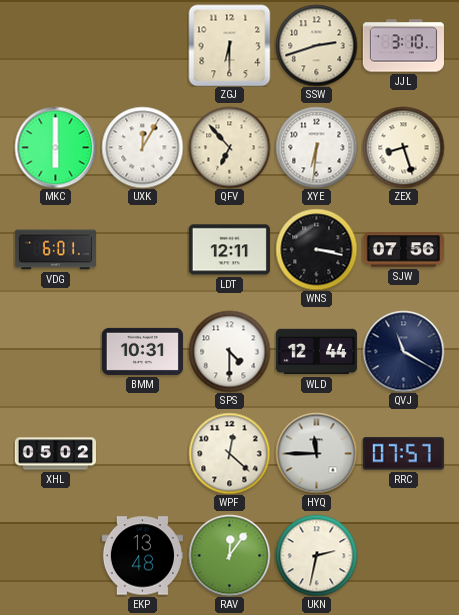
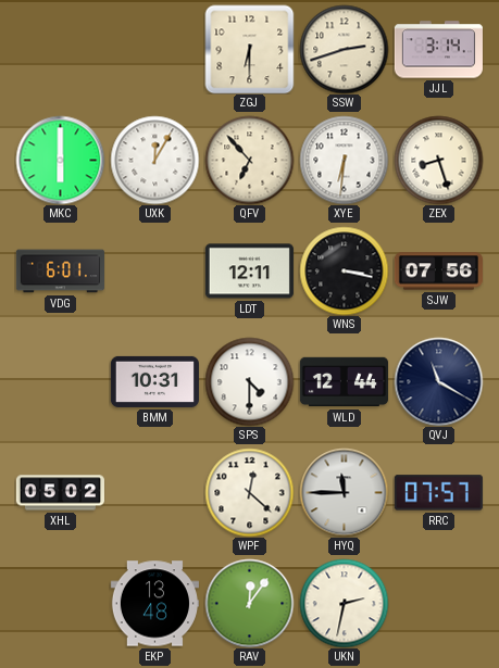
JJL: 3:10 -> 3:14
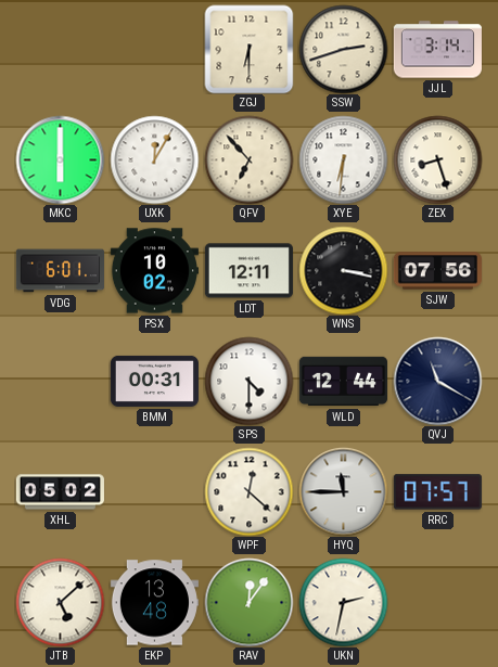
PSX: none -> 10:02
BMM: 10:31 -> 00:31
JTB: none -> 5:08
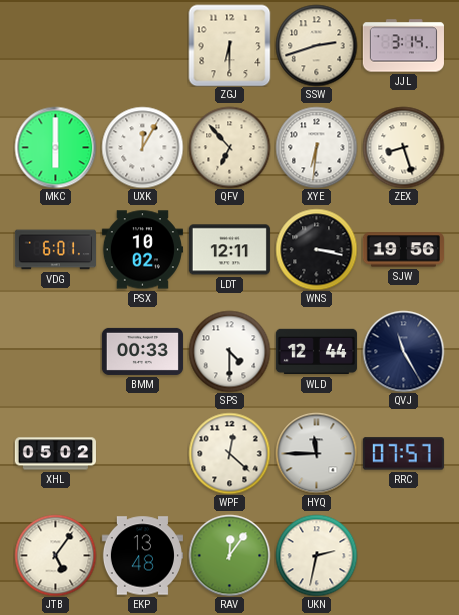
SJW: 07:56 -> 19:56
BMM: 00:31 -> 00:33
QVJ: 11:20 -> 11:25
JTB: 5:08 -> 5:06
